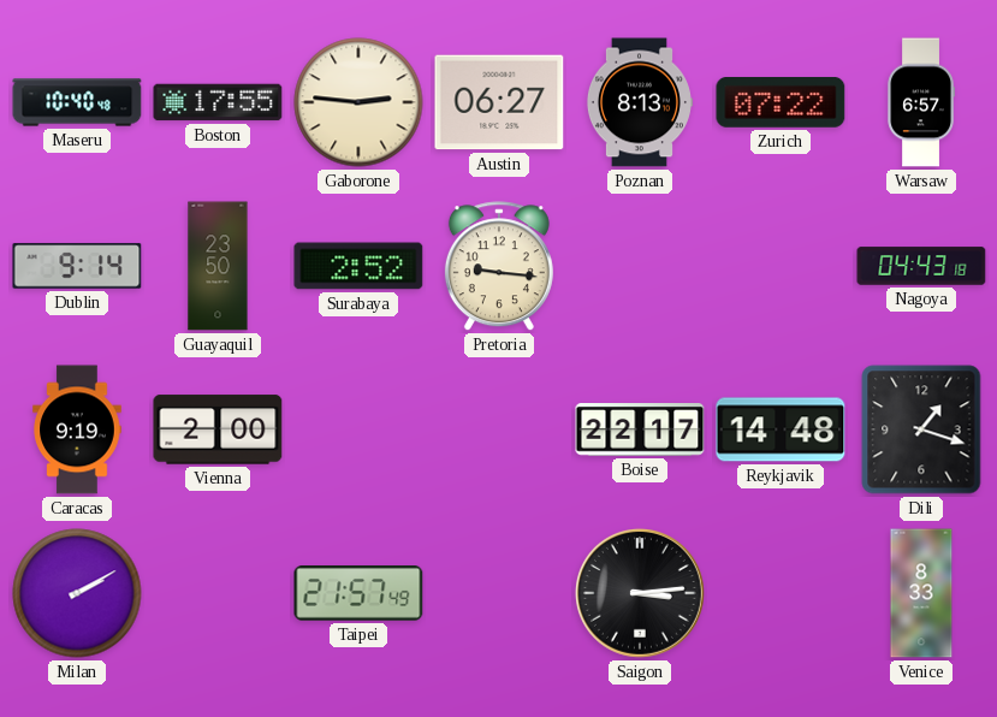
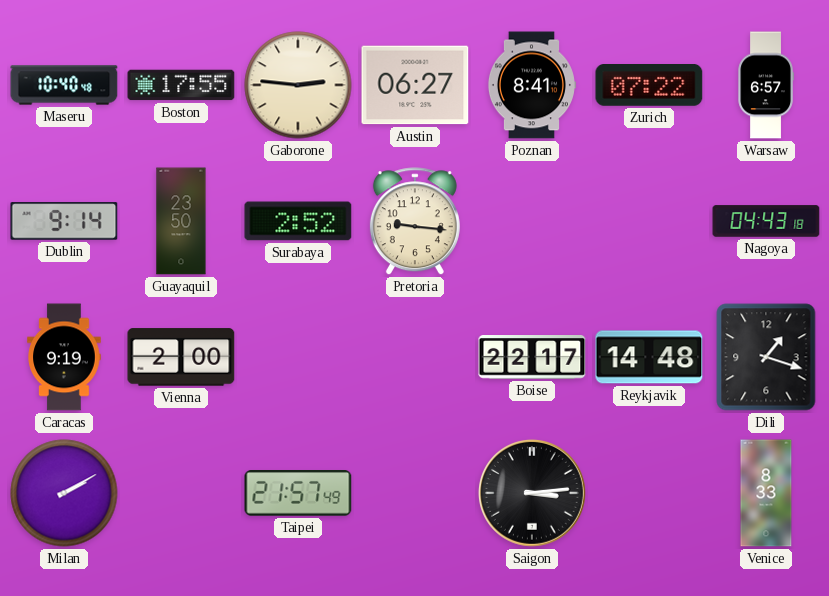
Poznan: 8:13 -> 8:41
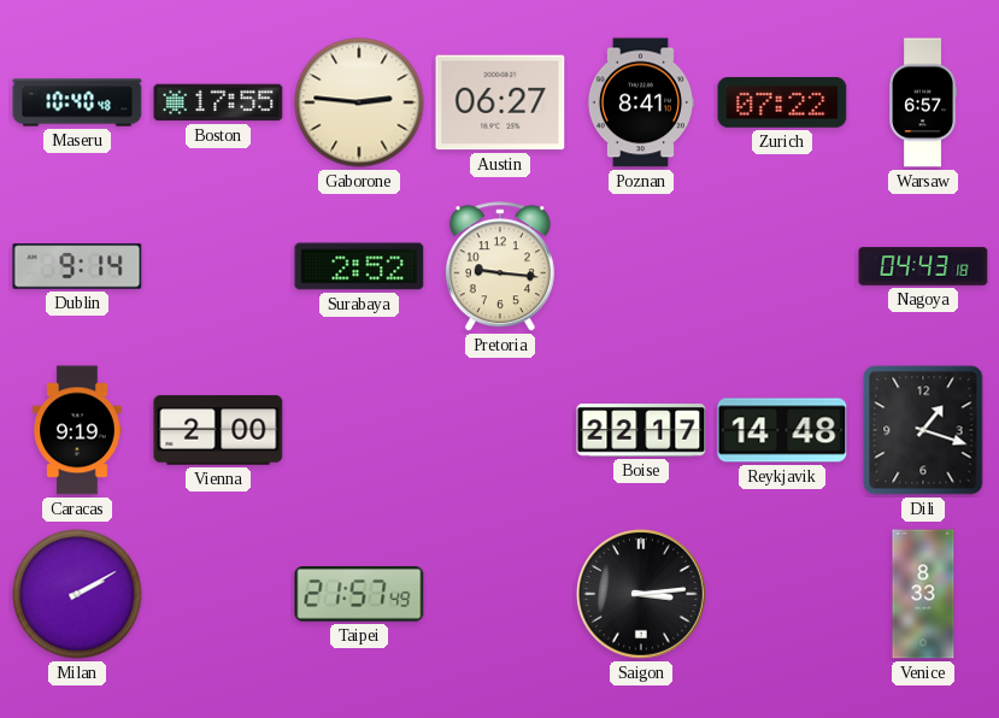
Guayaquil: 23:50 -> none
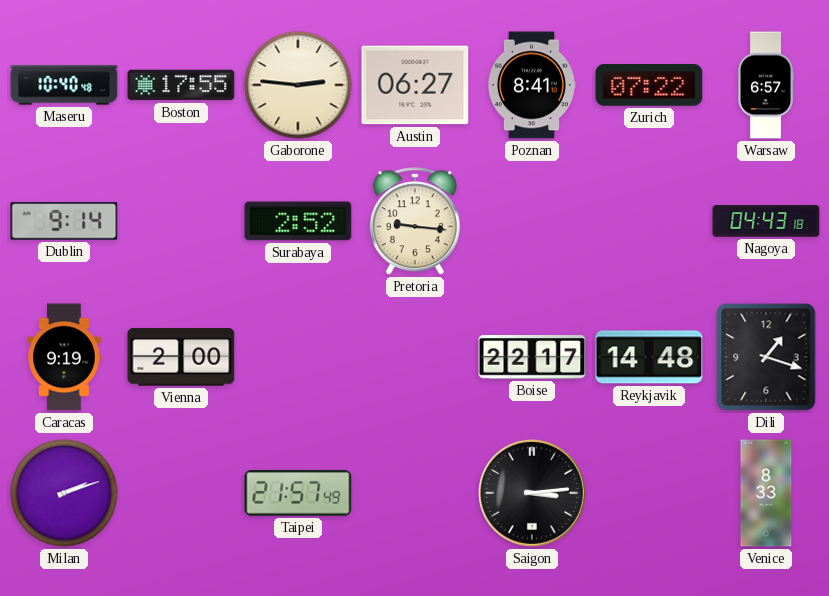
Milan: 2:10 -> 2:12
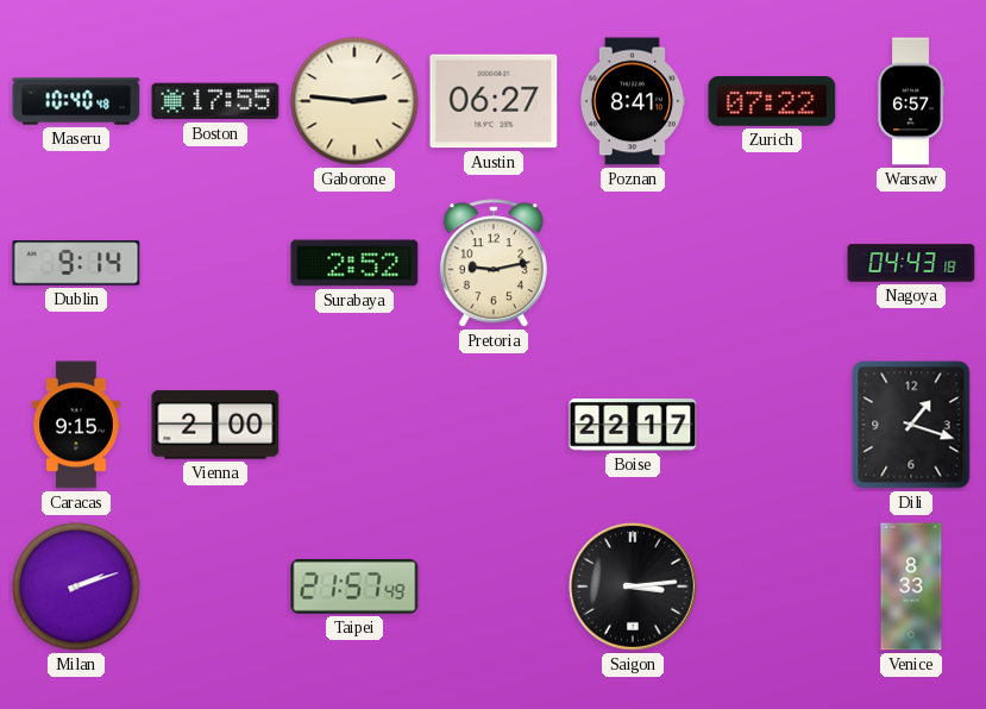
Pretoria: 9:16 -> 9:13
Caracas: 9:19 -> 9:15
Reykjavik: 14:48 -> none
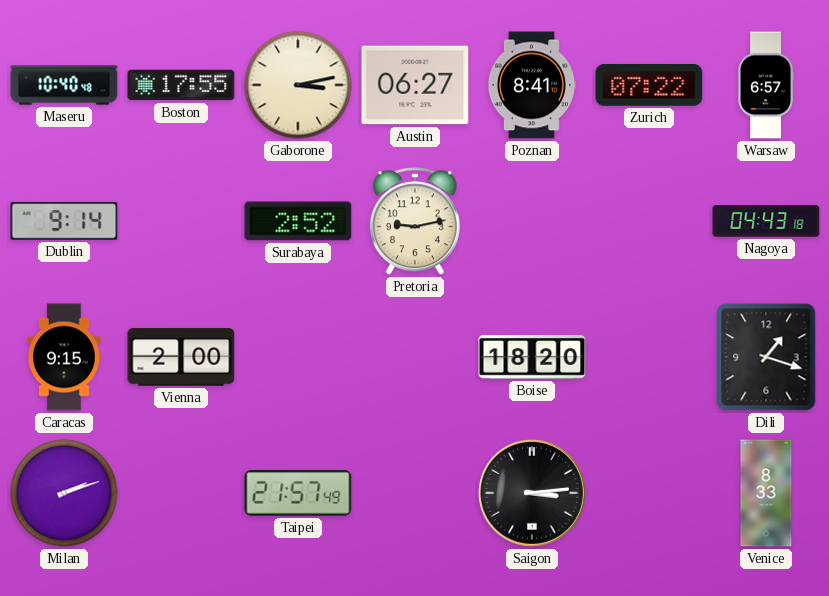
Gaborone: 2:46 -> 3:13
Boise: 22:17 -> 18:20
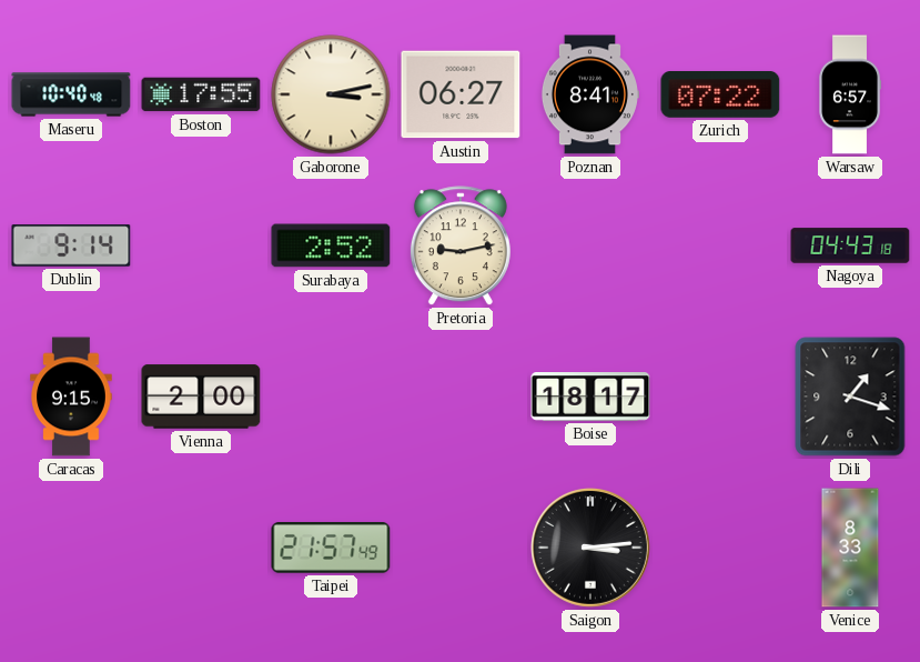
Boise: 18:20 -> 18:17
Milan: 2:12 -> none
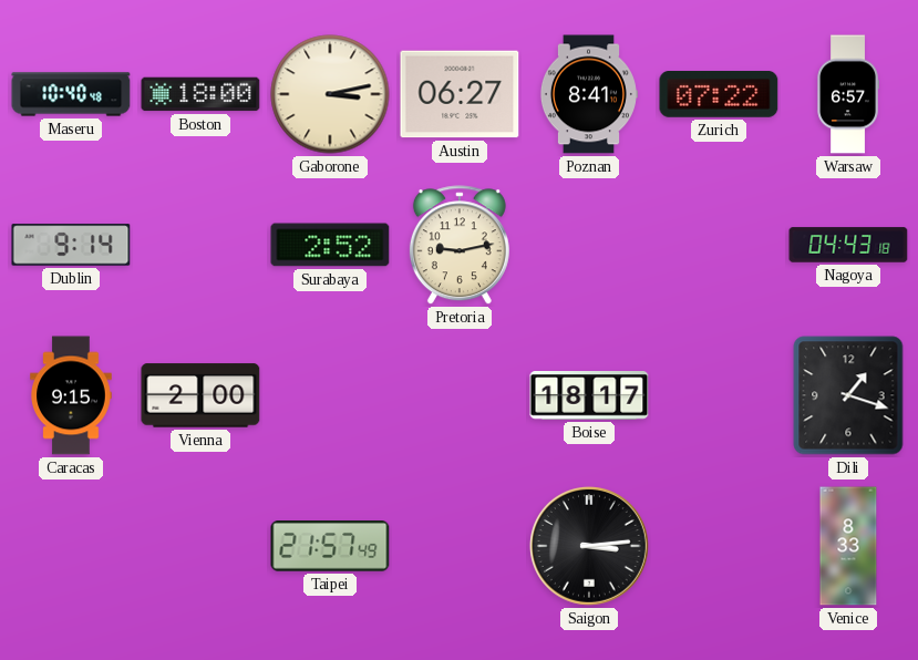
Boston: 17:55 -> 18:00
